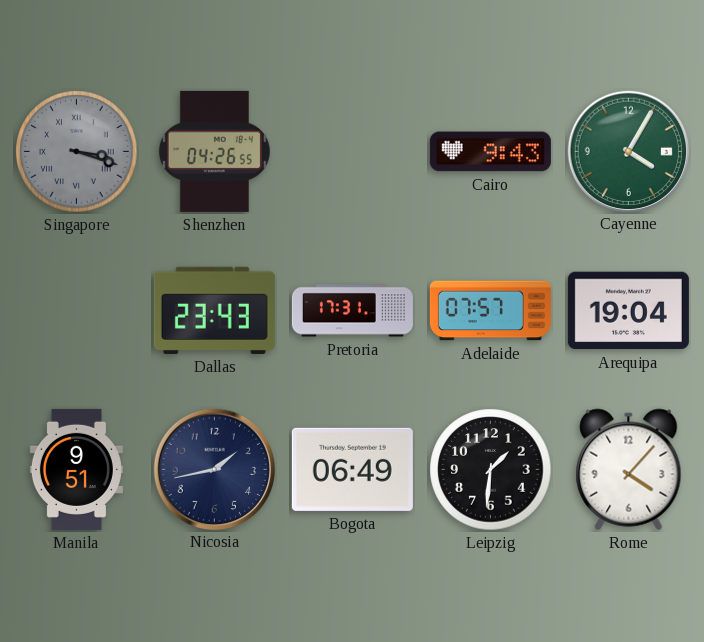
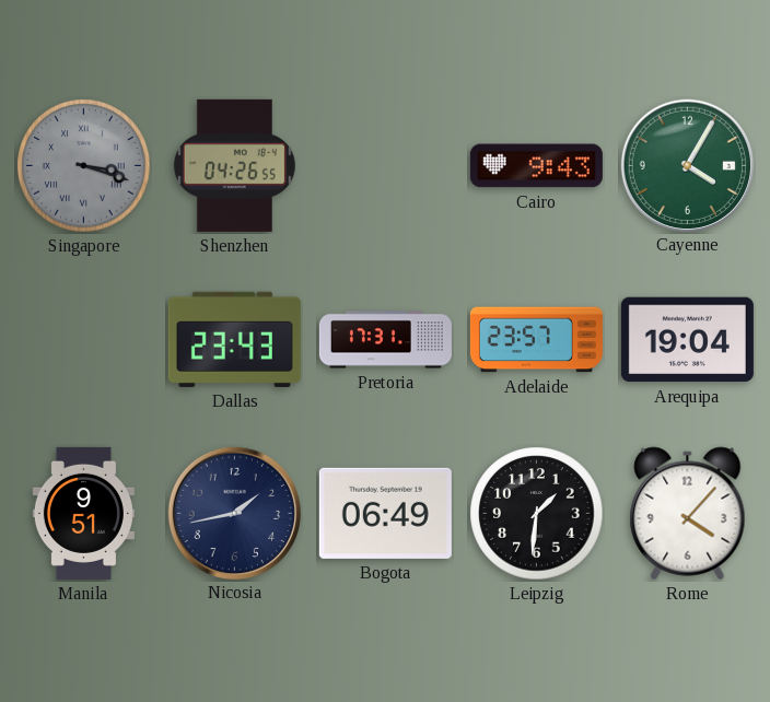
Adelaide: 07:57 -> 23:57
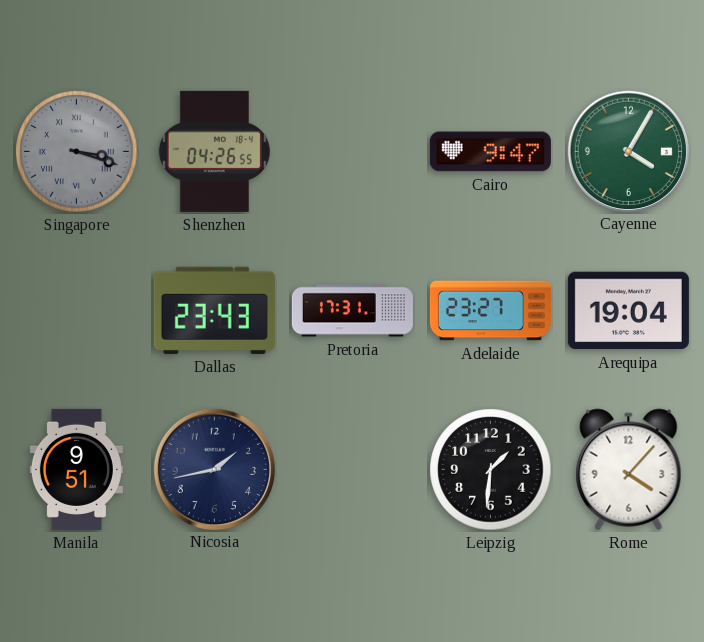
Cairo: 9:43 -> 9:47
Adelaide: 23:57 -> 23:27
Bogota: 06:49 -> none
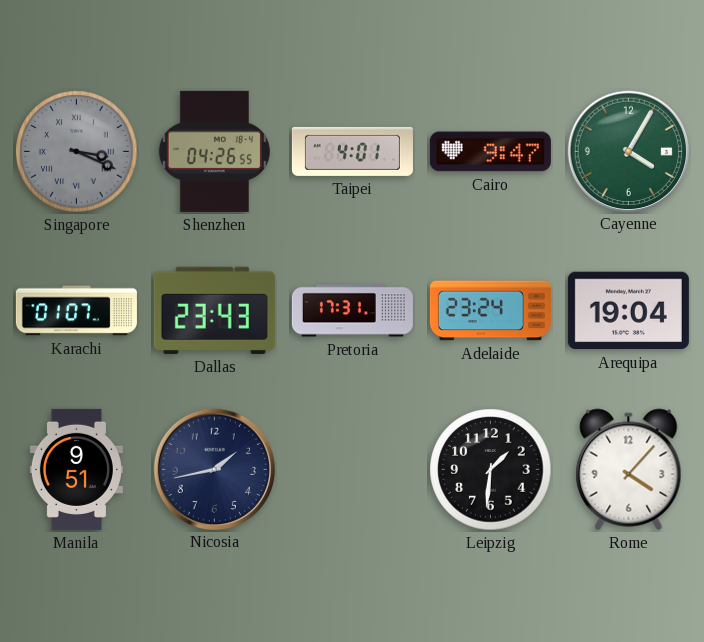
Singapore: 3:18 -> 3:19
Taipei: none -> 4:01
Karachi: none -> 01:07
Adelaide: 23:27 -> 23:24
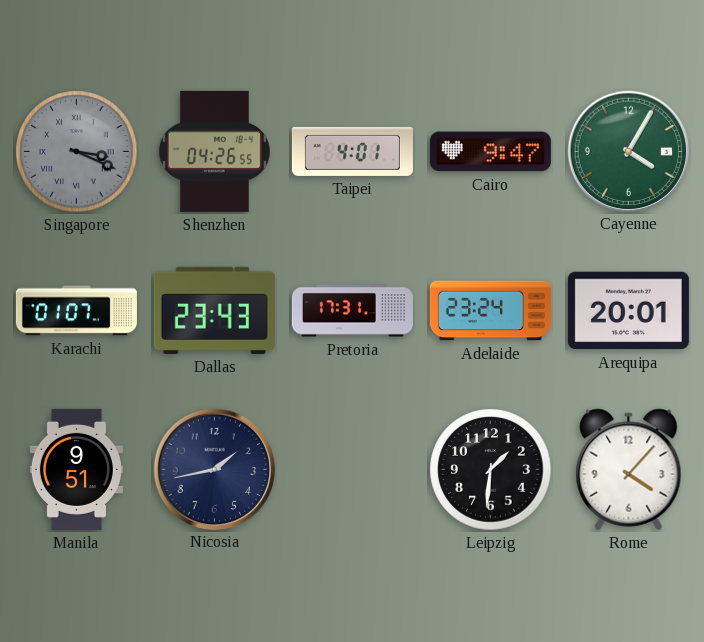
Arequipa: 19:04 -> 20:01
